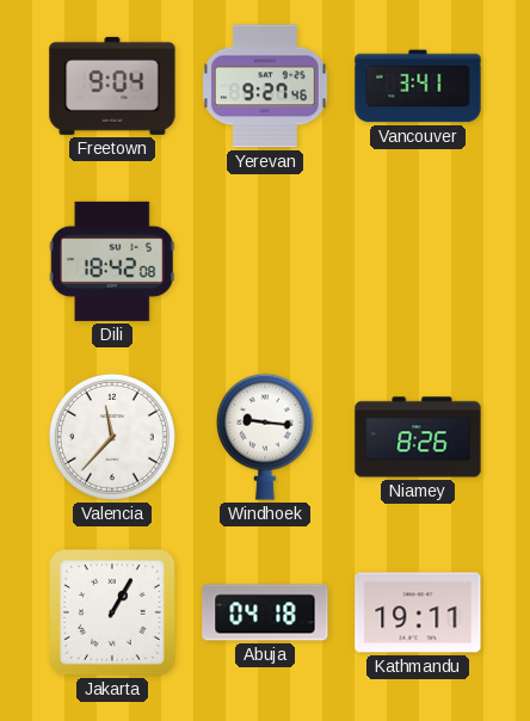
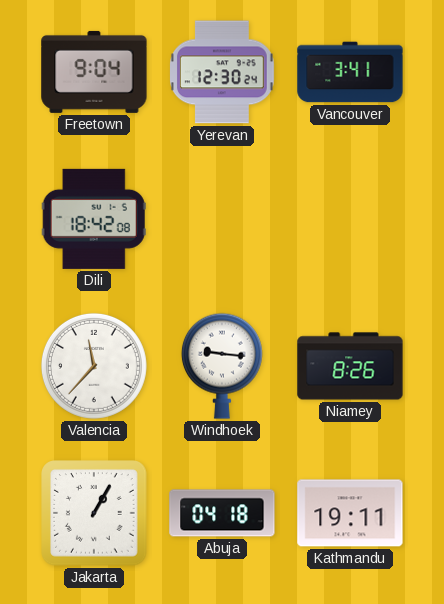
Yerevan: 9:27 -> 12:30
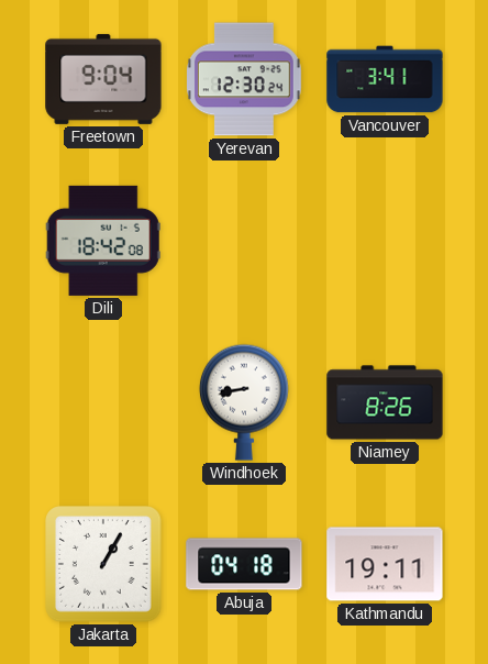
Valencia: 11:37 -> none
Windhoek: 9:16 -> 8:43
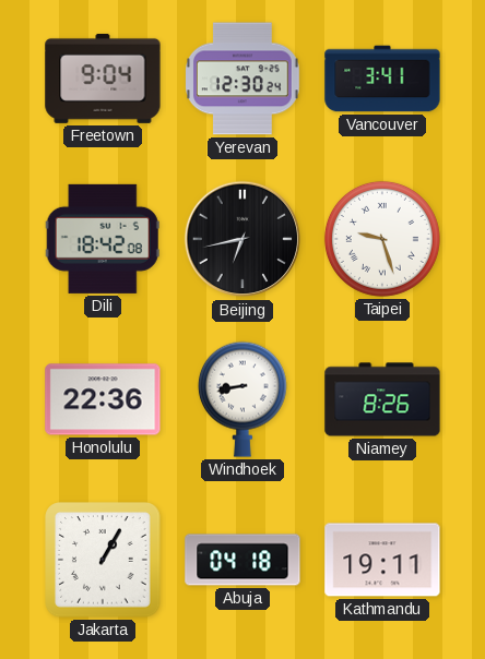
Beijing: none -> 6:43
Taipei: none -> 9:27
Honolulu: none -> 22:36
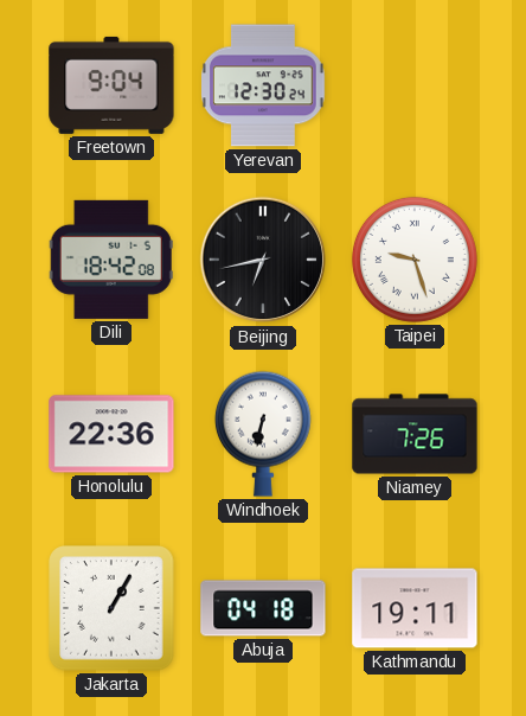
Vancouver: 3:41 -> none
Windhoek: 8:43 -> 6:32
Niamey: 8:26 -> 7:26
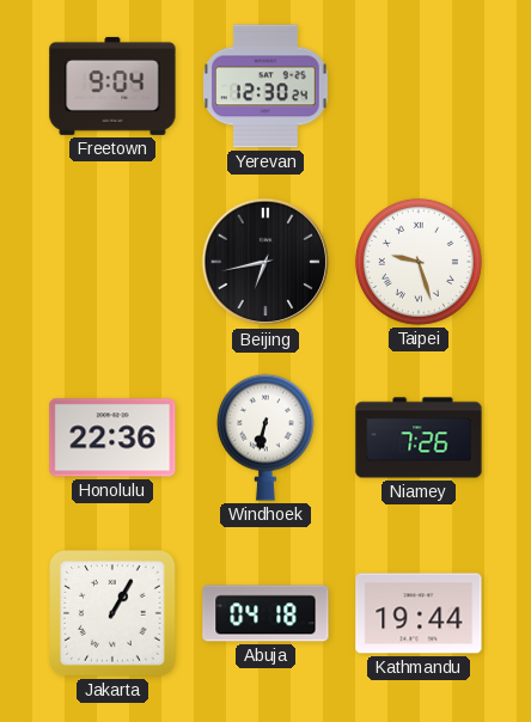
Dili: 18:42 -> none
Kathmandu: 19:11 -> 19:44
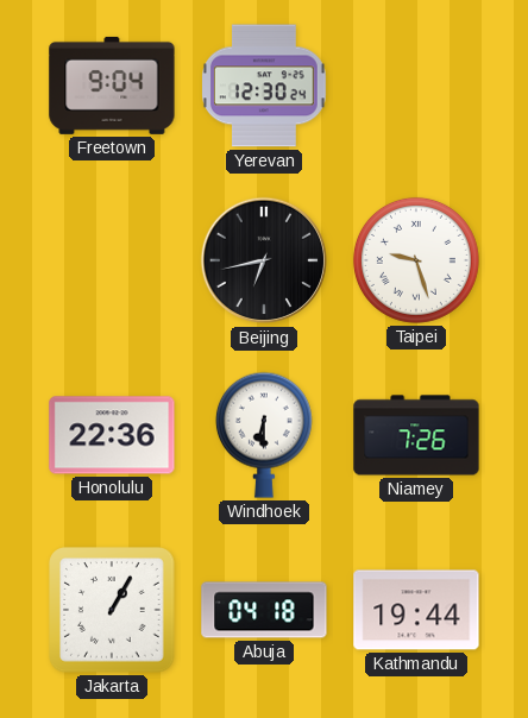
Windhoek: 6:32 -> 6:30
